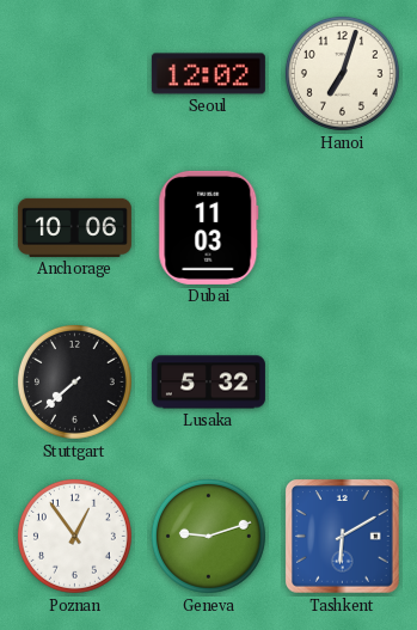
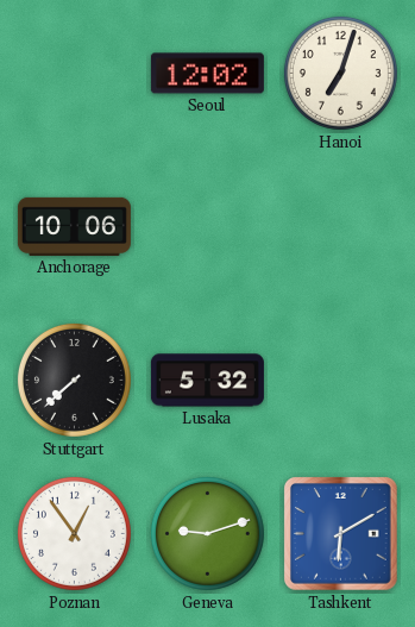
Dubai: 11:03 -> none
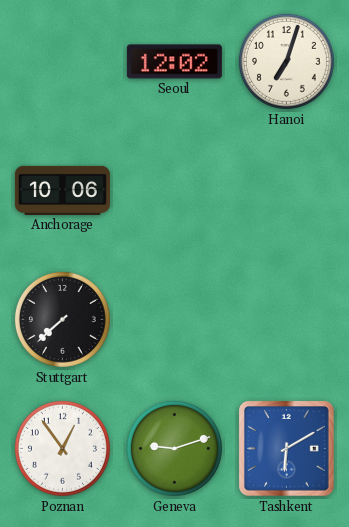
Lusaka: 5:32 -> none
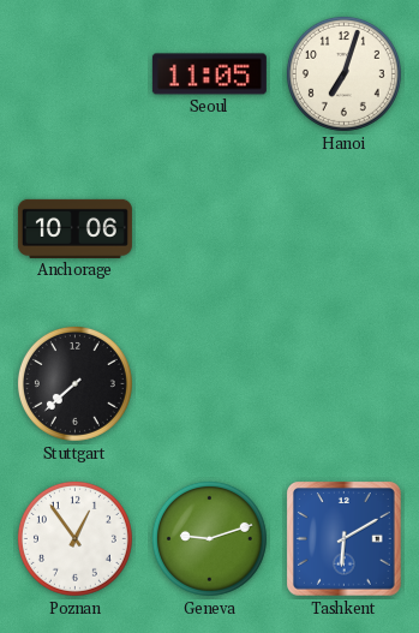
Seoul: 12:02 -> 11:05
